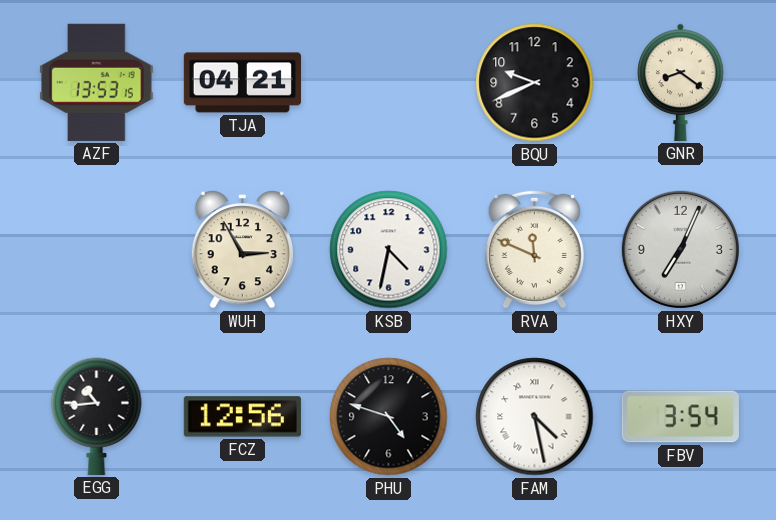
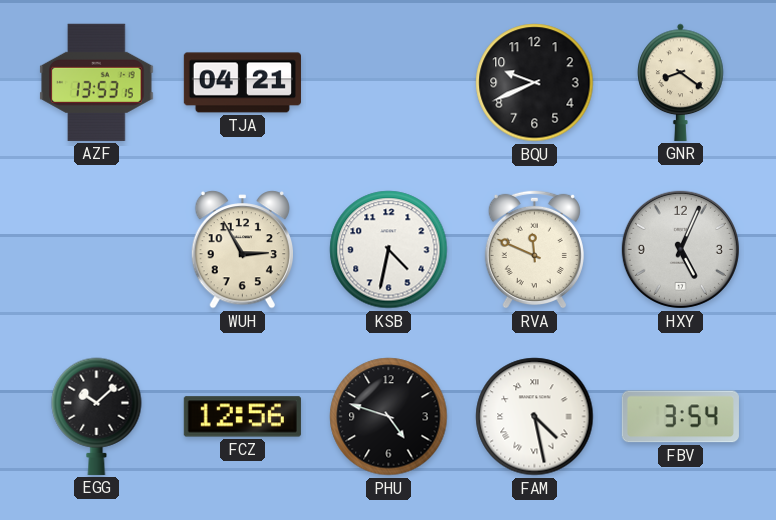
HXY: 7:04 -> 5:04
EGG: 10:44 -> 10:08
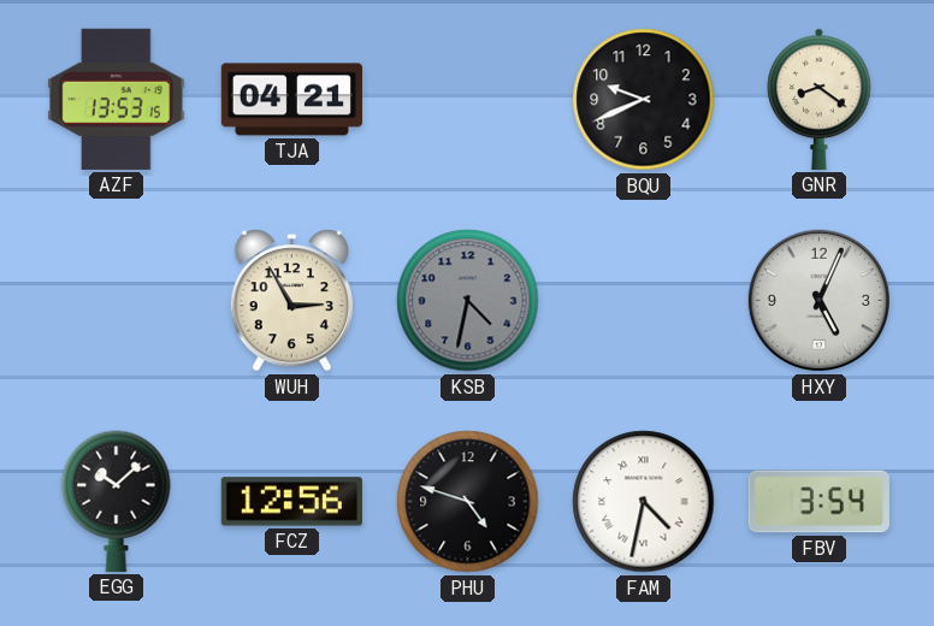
KSB dial: white -> grey
RVA: 11:49 -> none
FAM: 4:28 -> 4:32
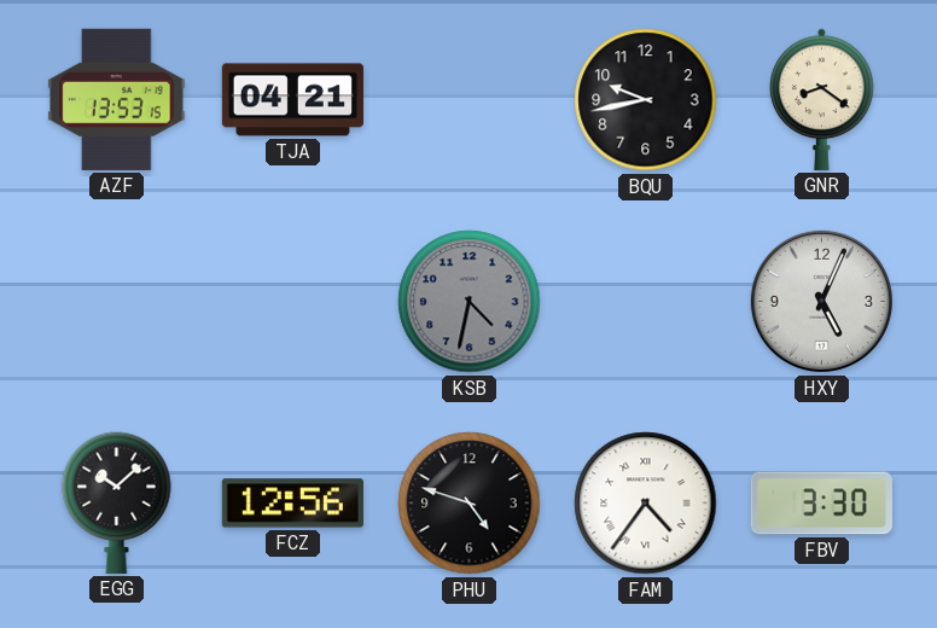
BQU: 9:41 -> 9:43
WUH: 2:55 -> none
FAM: 4:32 -> 4:36
FBV: 3:54 -> 3:30
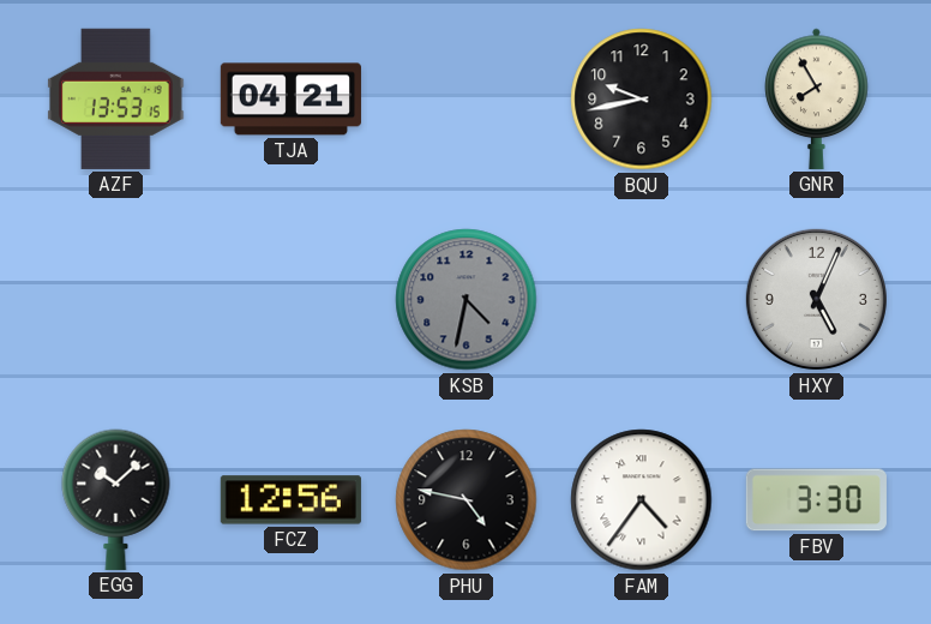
GNR: 8:21 -> 7:55
PHU: 4:48 -> 4:47
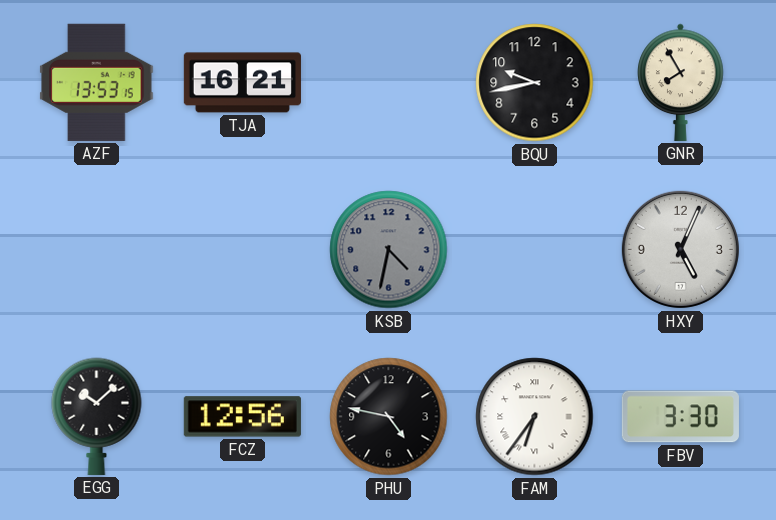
TJA: 04:21 -> 16:21
FAM: 4:36 -> 6:36
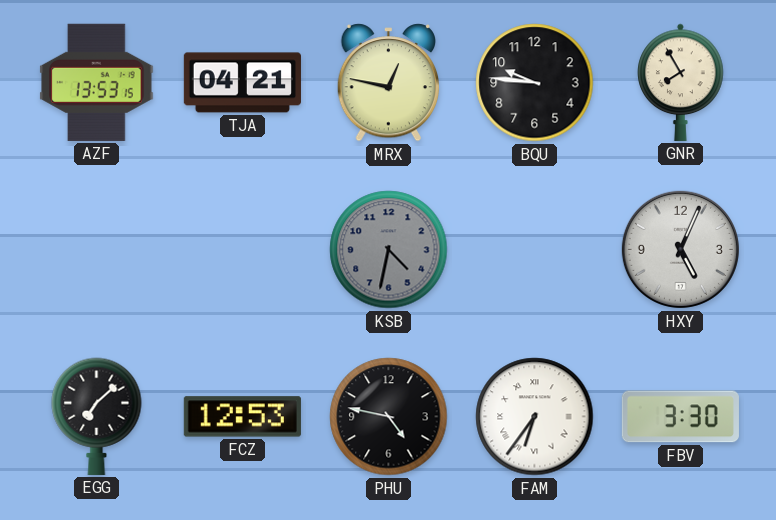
TJA: 16:21 -> 04:21
MRX: none -> 12:47
BQU: 9:43 -> 9:46
EGG: 10:08 -> 7:08
FCZ: 12:56 -> 12:53
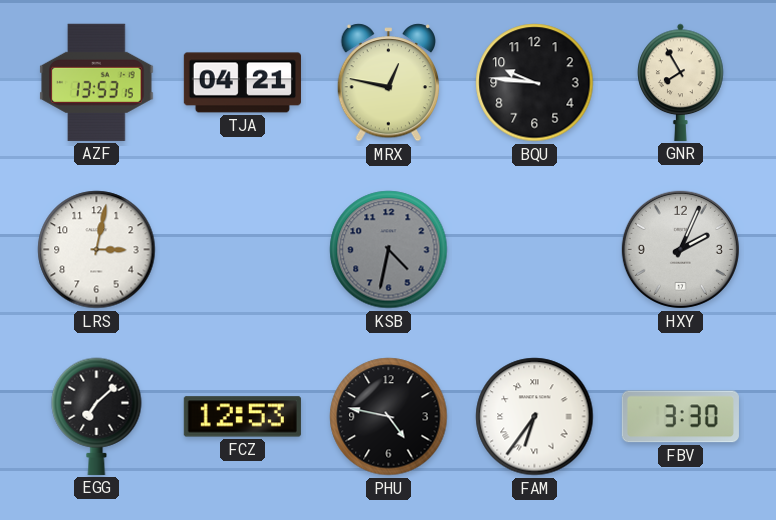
LRS: none -> 3:02
HXY: 5:04 -> 2:04
